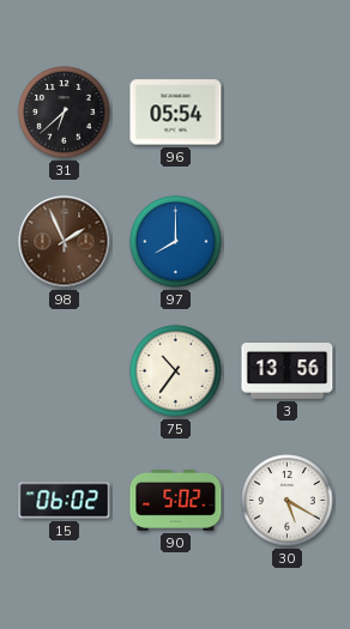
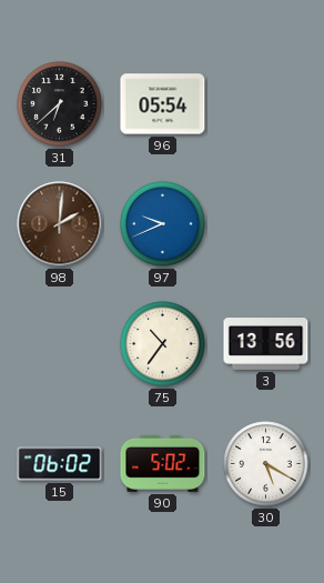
98: 1:56 -> 2:01
97: 8:00 -> 9:41
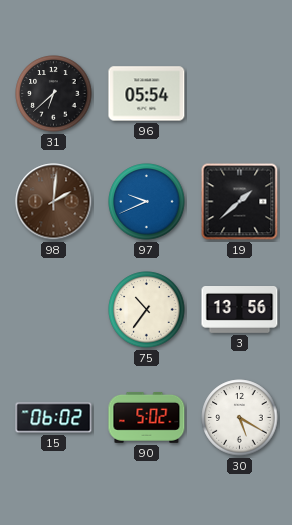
19: none -> 1:38
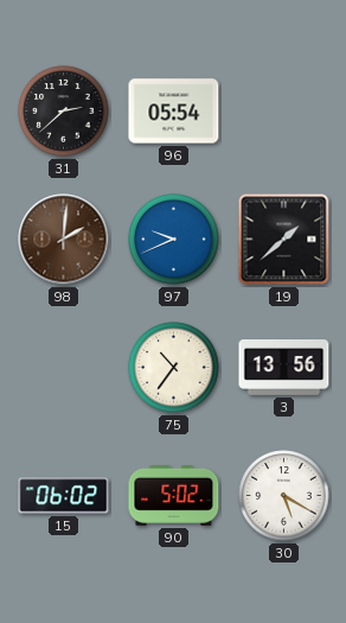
31: 6:38 -> 2:38
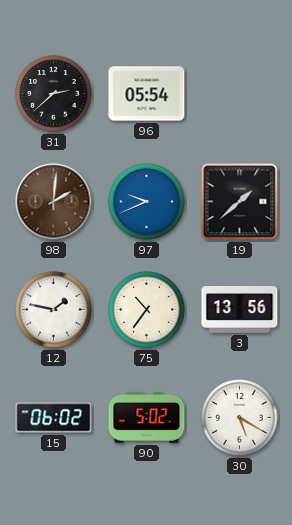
12: none -> 1:47
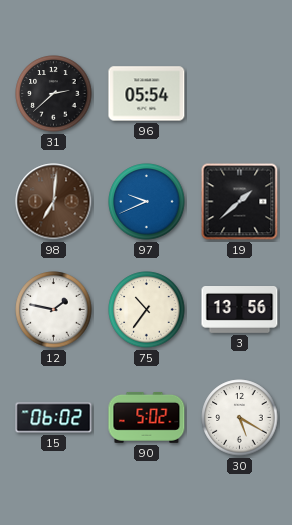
98: 2:01 -> 7:01
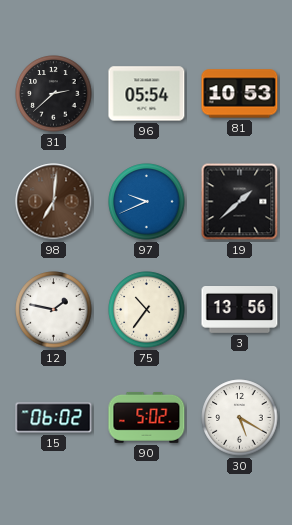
81: none -> 10:53
